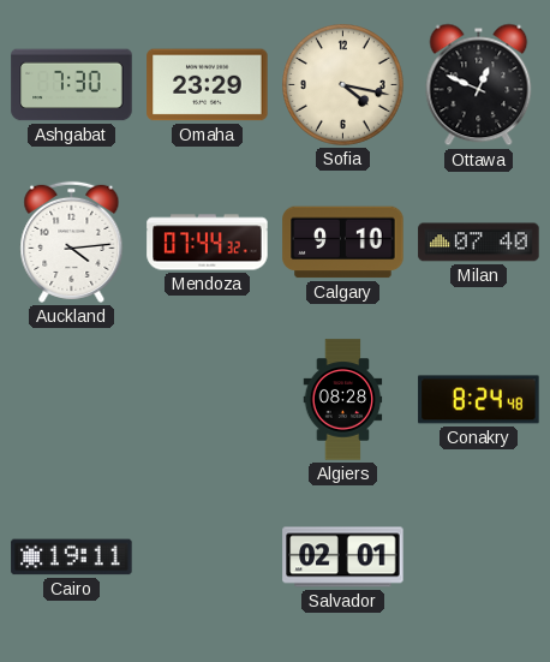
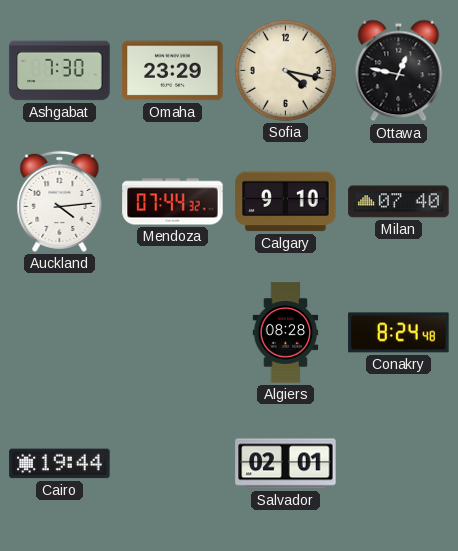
Ottawa: 12:49 -> 12:47
Cairo: 19:11 -> 19:44
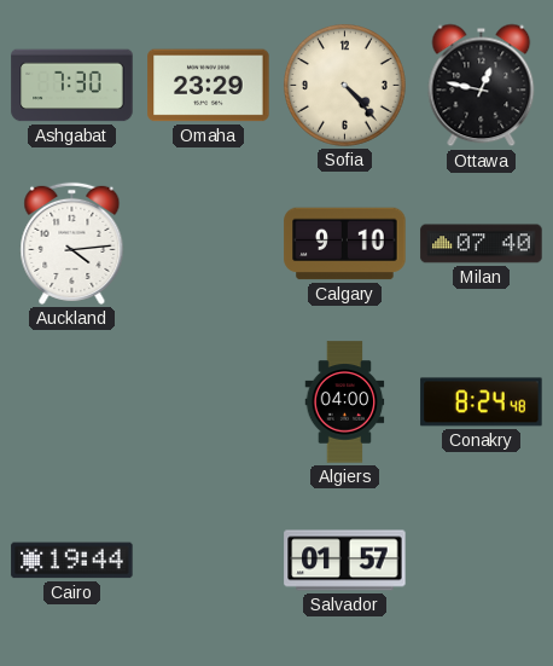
Sofia: 4:17 -> 4:23
Mendoza: 07:44 -> none
Algiers: 08:28 -> 04:00
Salvador: 02:01 -> 01:57
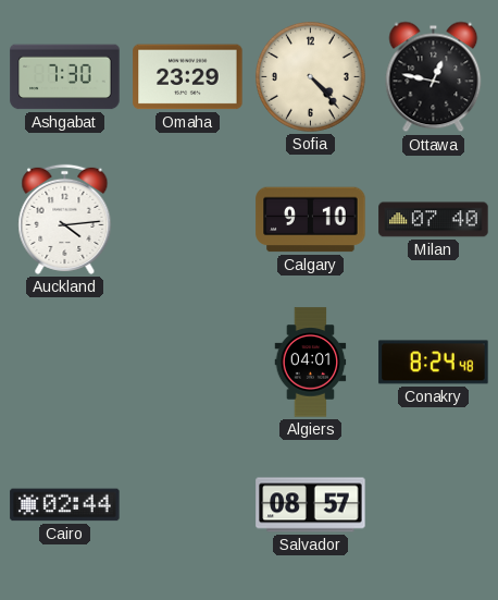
Algiers: 04:00 -> 04:01
Cairo: 19:44 -> 02:44
Salvador: 01:57 -> 08:57
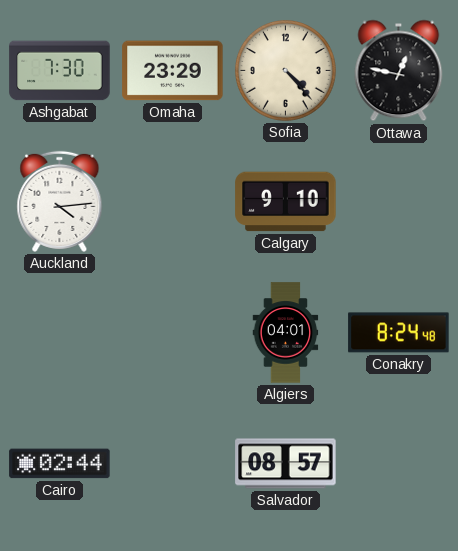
Milan: 07:40 -> none
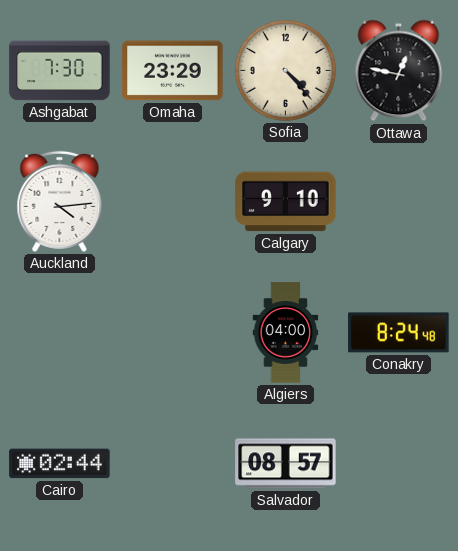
Algiers: 04:01 -> 04:00
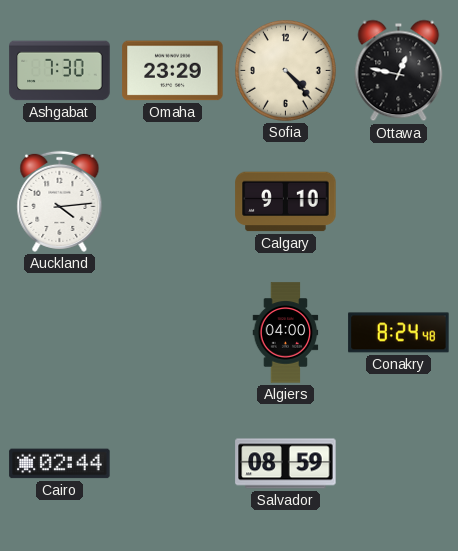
Salvador: 08:57 -> 08:59
